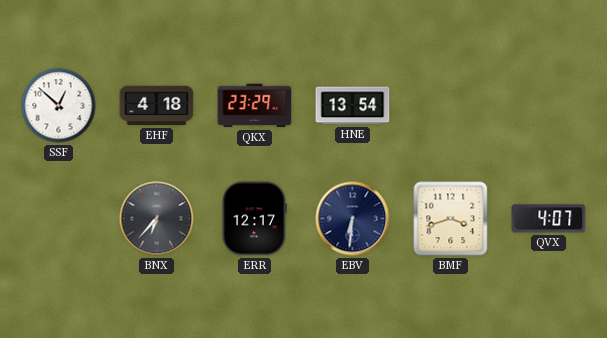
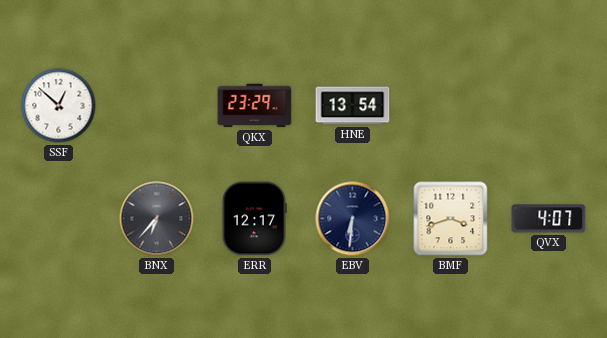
EHF: 4:18 -> none
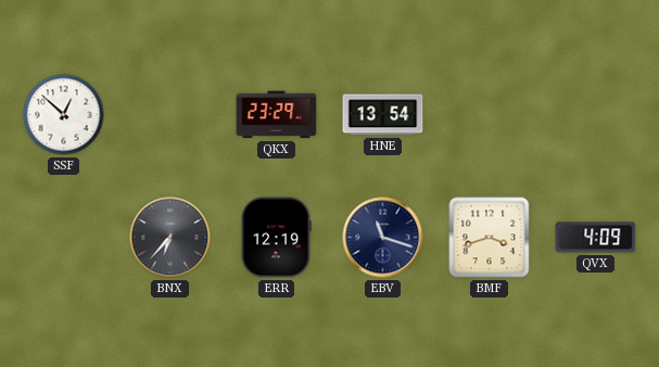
ERR: 12:17 -> 12:19
EBV: 6:31 -> 11:18
QVX: 4:07 -> 4:09
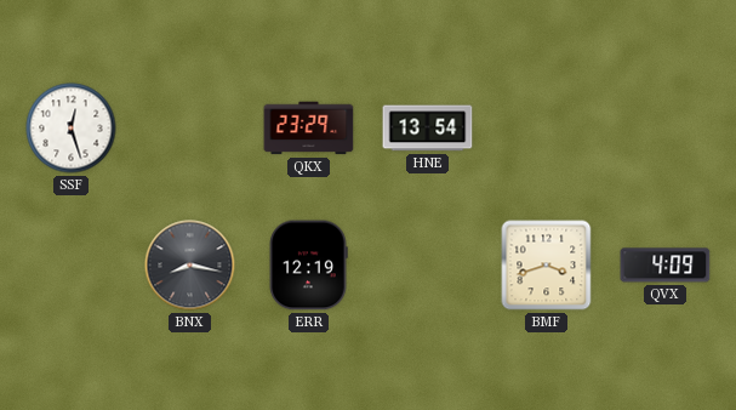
SSF: 12:52 -> 12:27
BNX: 6:37 -> 8:17
EBV: 11:18 -> none
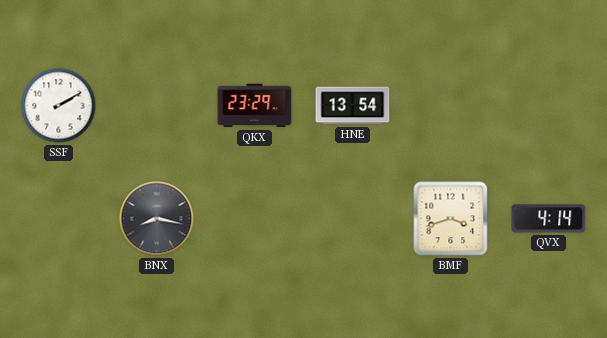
SSF: 12:27 -> 2:10
ERR: 12:19 -> none
QVX: 4:09 -> 4:14
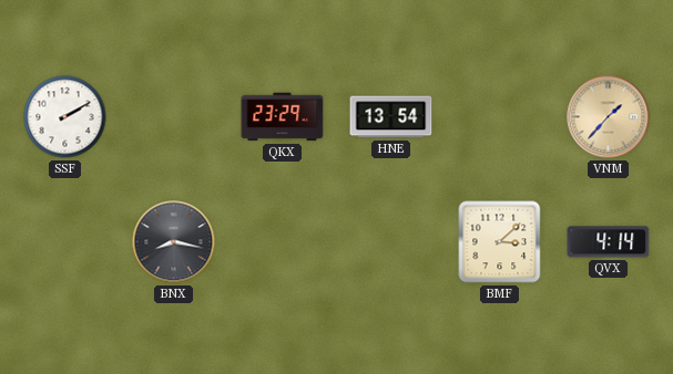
VNM: none -> 1:37
BMF: 3:42 -> 3:08
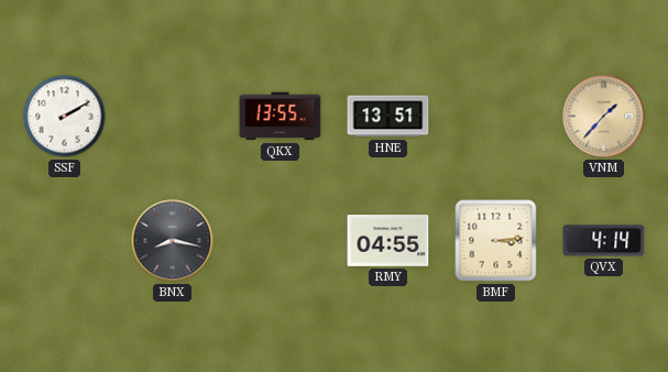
QKX: 23:29 -> 13:55
HNE: 13:54 -> 13:51
RMY: none -> 04:55
BMF: 3:08 -> 3:14
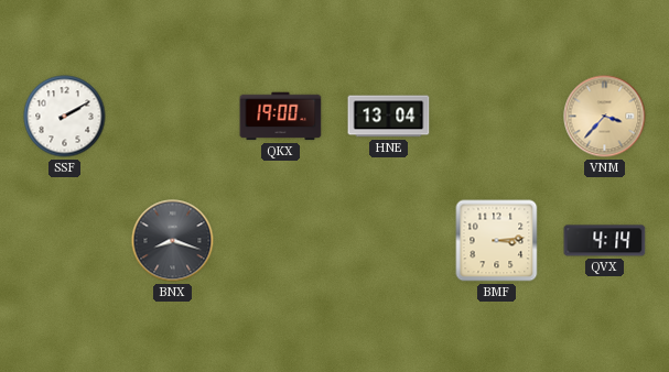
QKX: 13:55 -> 19:00
HNE: 13:51 -> 13:04
VNM: 1:37 -> 3:37
BNX: 8:17 -> 8:18
RMY: 04:55 -> none
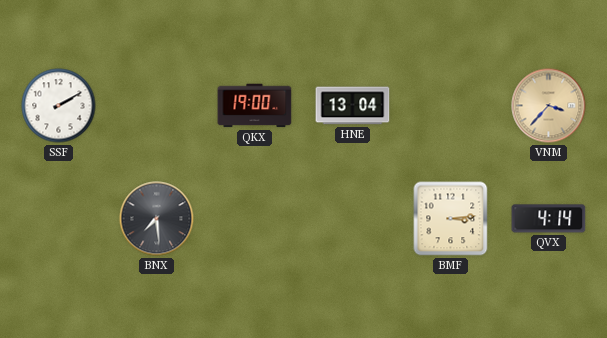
BNX: 8:18 -> 7:29
